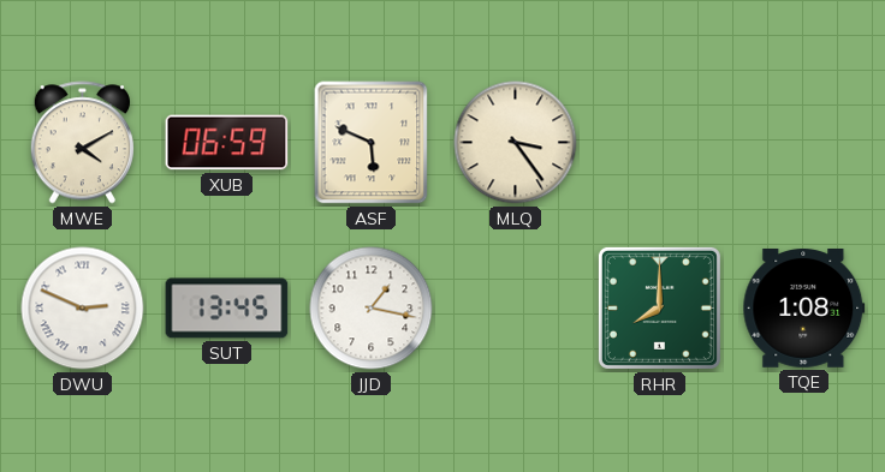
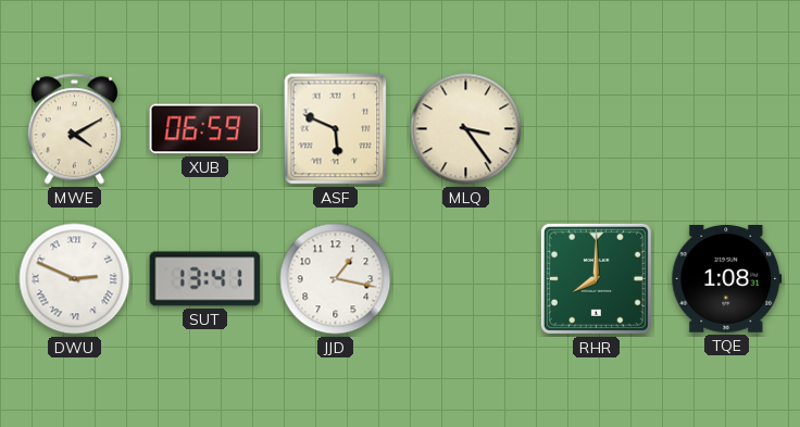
SUT: 13:45 -> 13:41
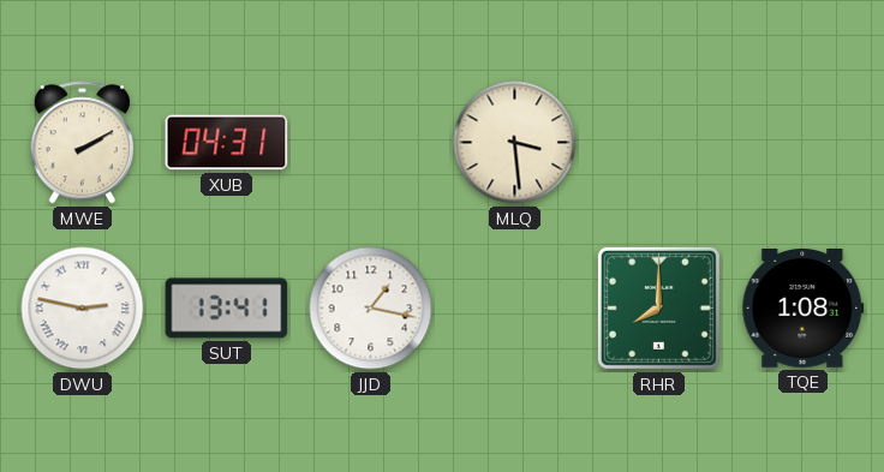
MWE: 4:10 -> 2:10
XUB: 06:59 -> 04:31
ASF: 5:49 -> none
MLQ: 3:24 -> 3:29
DWU: 2:49 -> 2:47
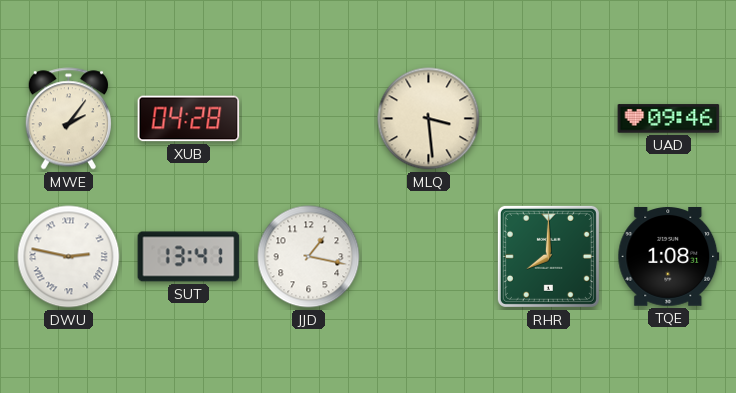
MWE: 2:10 -> 2:06
XUB: 04:31 -> 04:28
UAD: none -> 09:46
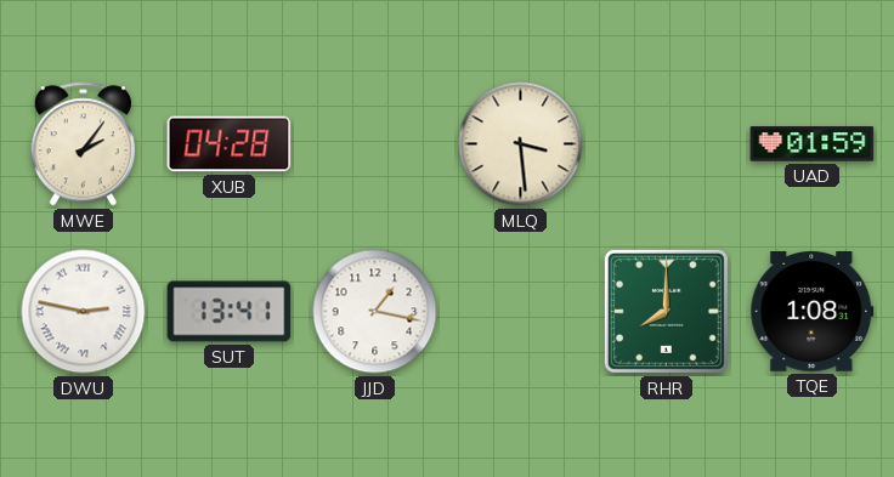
UAD: 09:46 -> 01:59
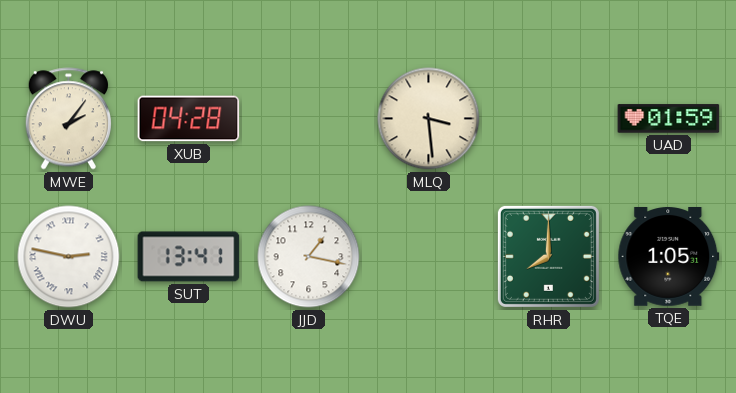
TQE: 1:08 -> 1:05
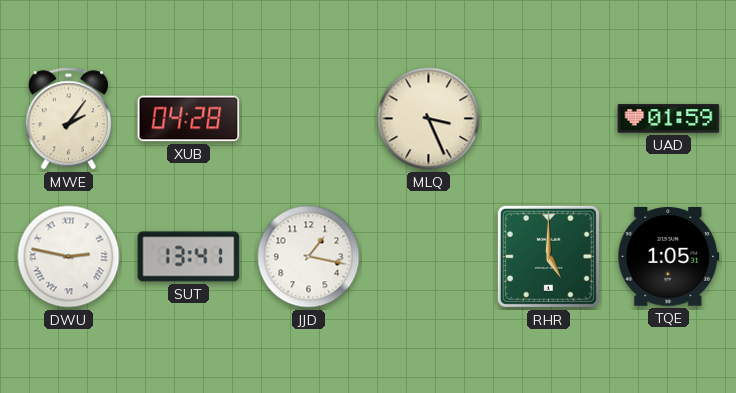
MLQ: 3:29 -> 3:26
RHR: 8:00 -> 5:00
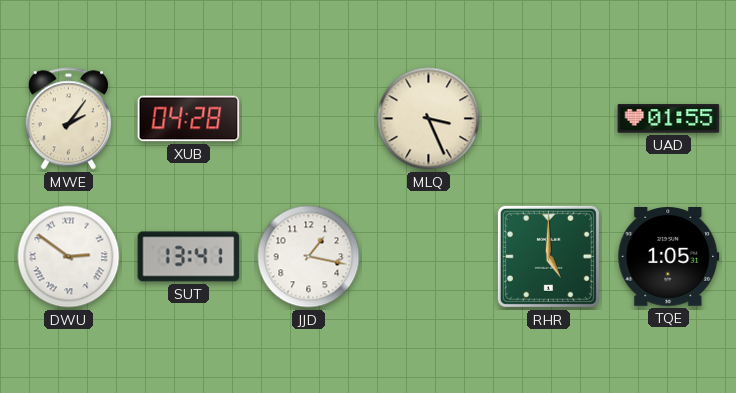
UAD: 01:59 -> 01:55
DWU: 2:47 -> 2:51
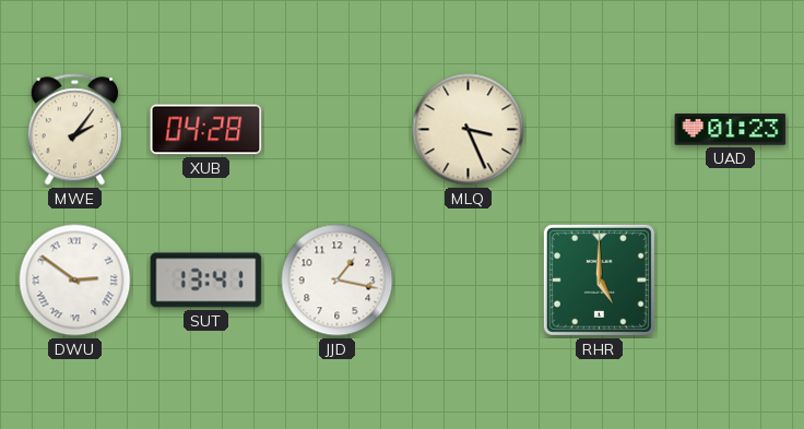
UAD: 01:55 -> 01:23
TQE: 1:05 -> none
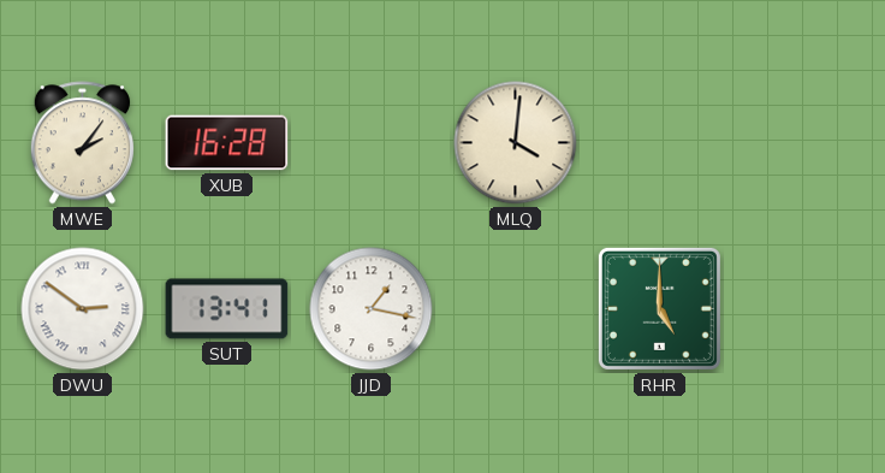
XUB: 04:28 -> 16:28
MLQ: 3:26 -> 4:01
UAD: 01:23 -> none
